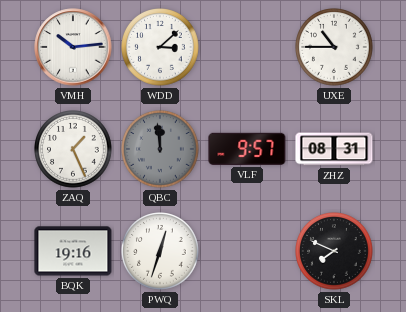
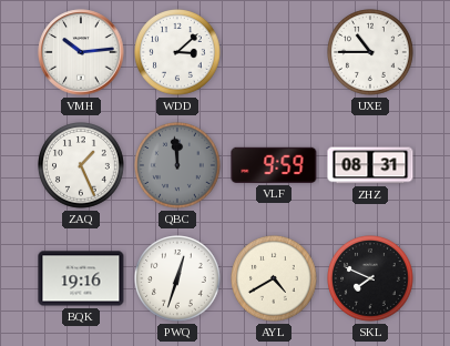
VLF: 9:57 -> 9:59
AYL: none -> 4:40
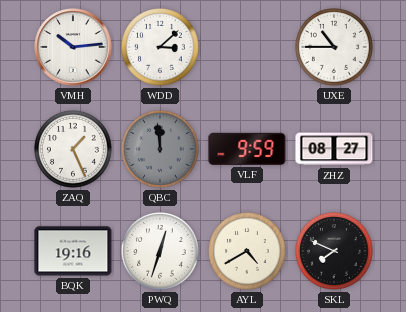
ZHZ: 08:31 -> 08:27
